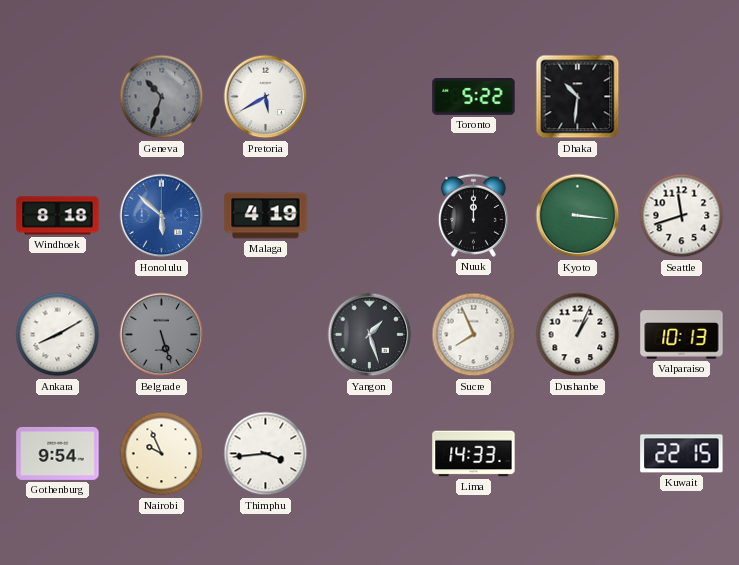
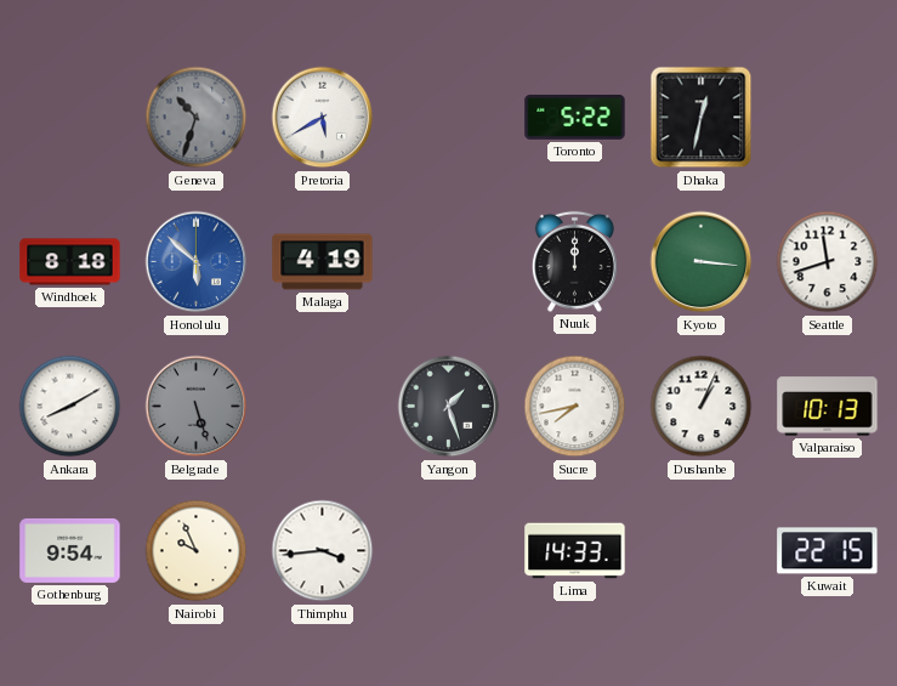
Dhaka: 10:31 -> 12:32
Sucre: 7:56 -> 7:43
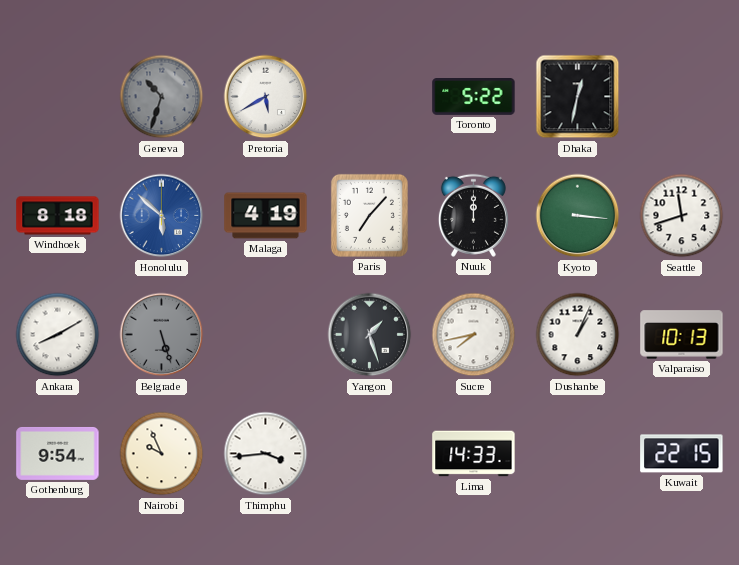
Paris: none -> 7:07
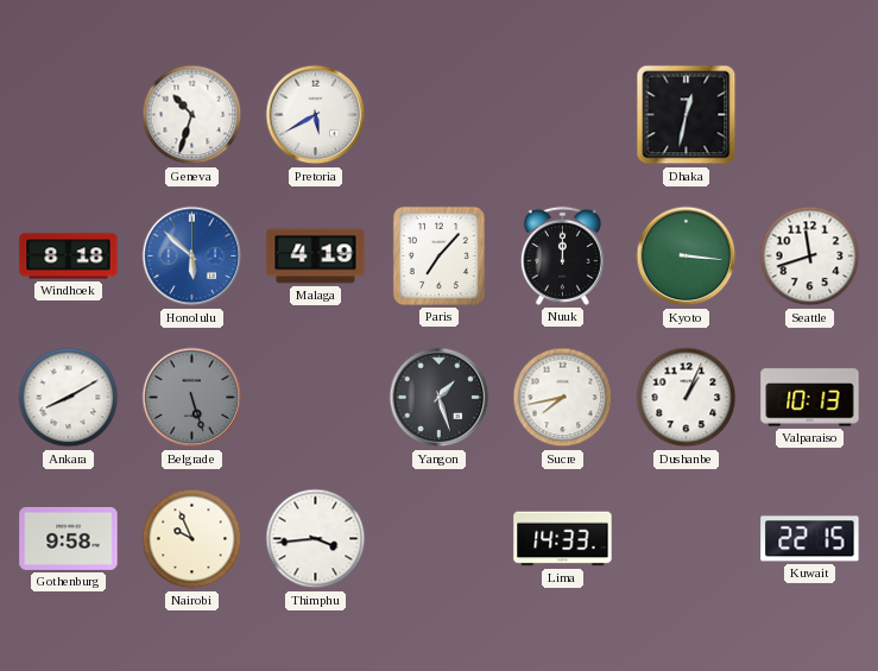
Geneva dial: grey -> white
Toronto: 5:22 -> none
Gothenburg: 9:54 -> 9:58
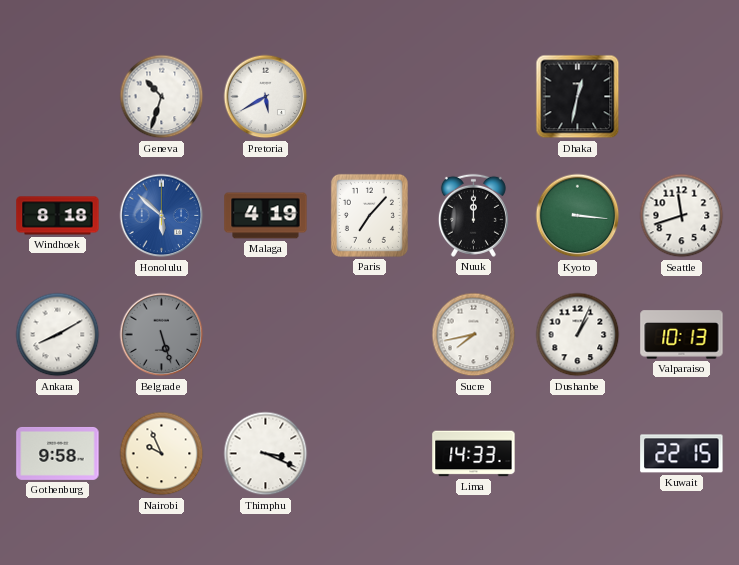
Yangon: 1:27 -> none
Thimphu: 3:44 -> 3:19
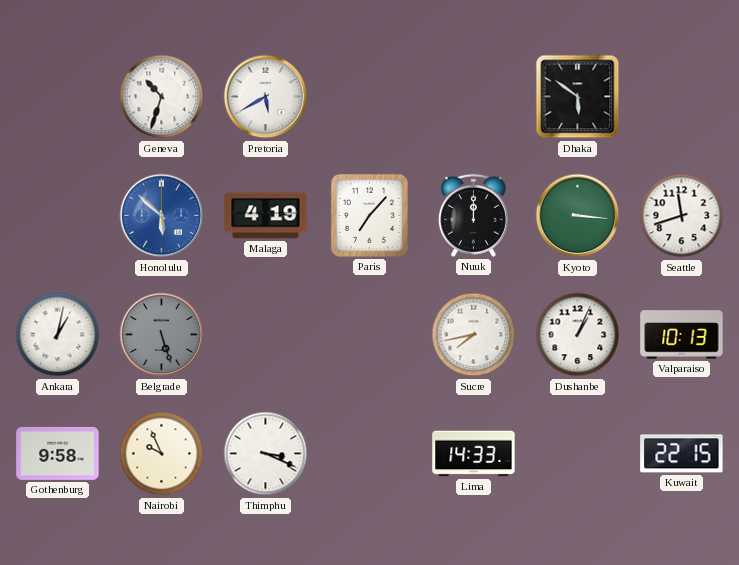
Dhaka: 12:32 -> 5:51
Windhoek: 8:18 -> none
Ankara: 8:10 -> 1:02
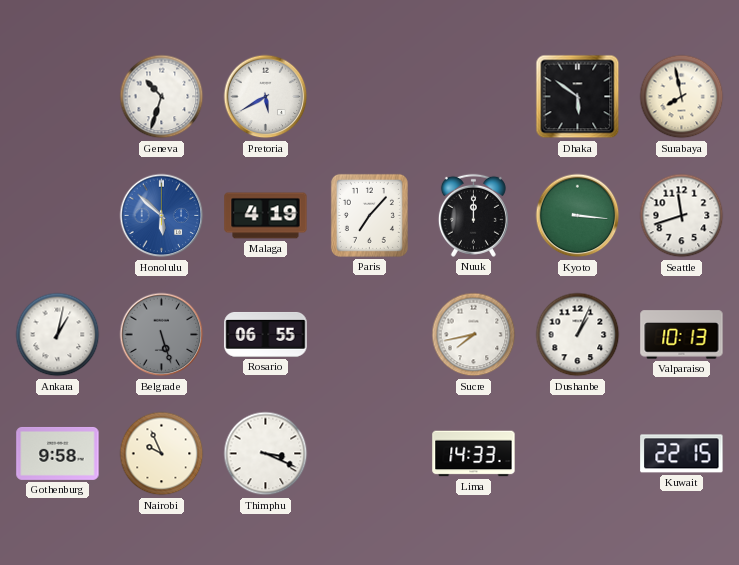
Surabaya: none -> 7:58
Rosario: none -> 06:55
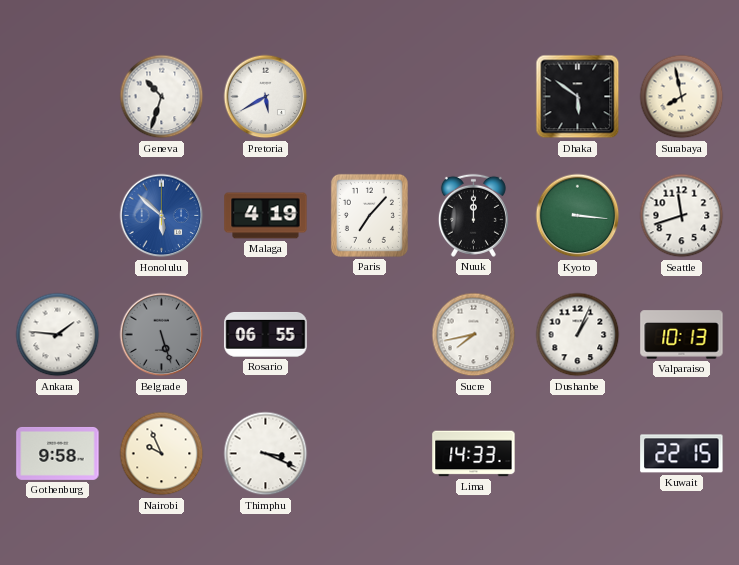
Ankara: 1:02 -> 1:46
